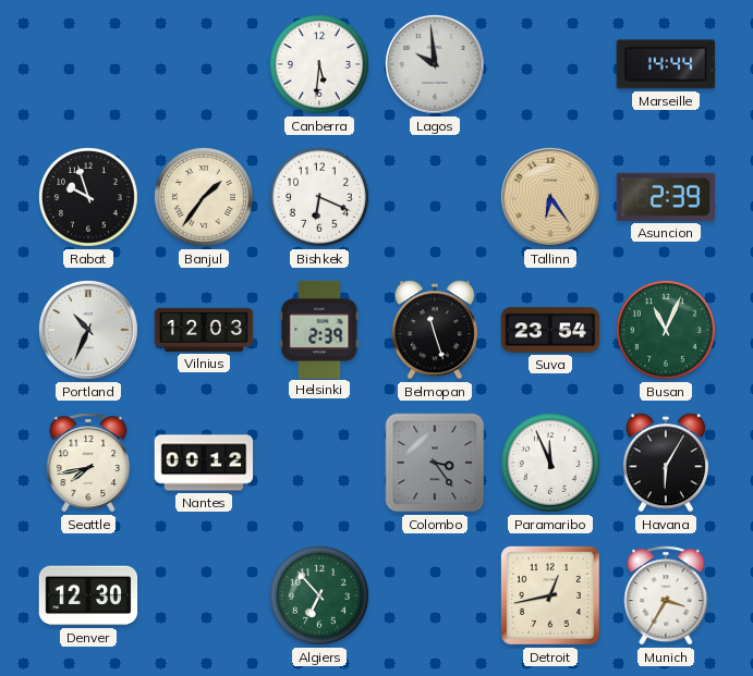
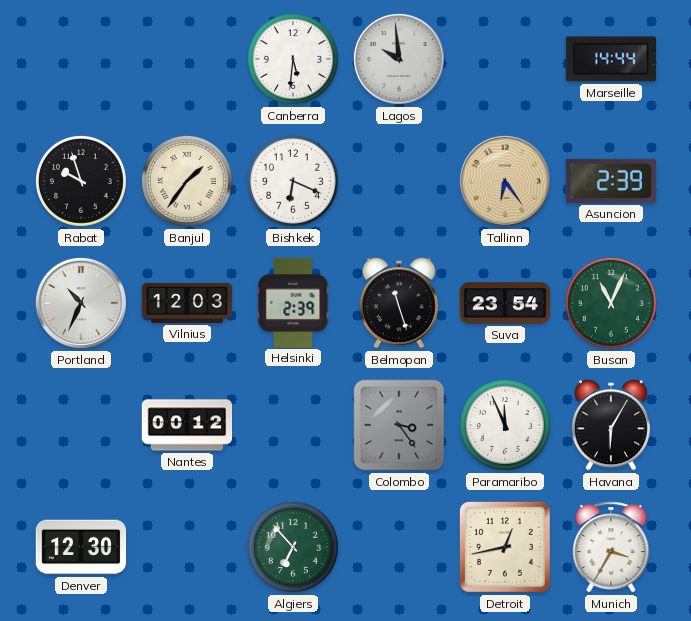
Seattle: 7:43 -> none
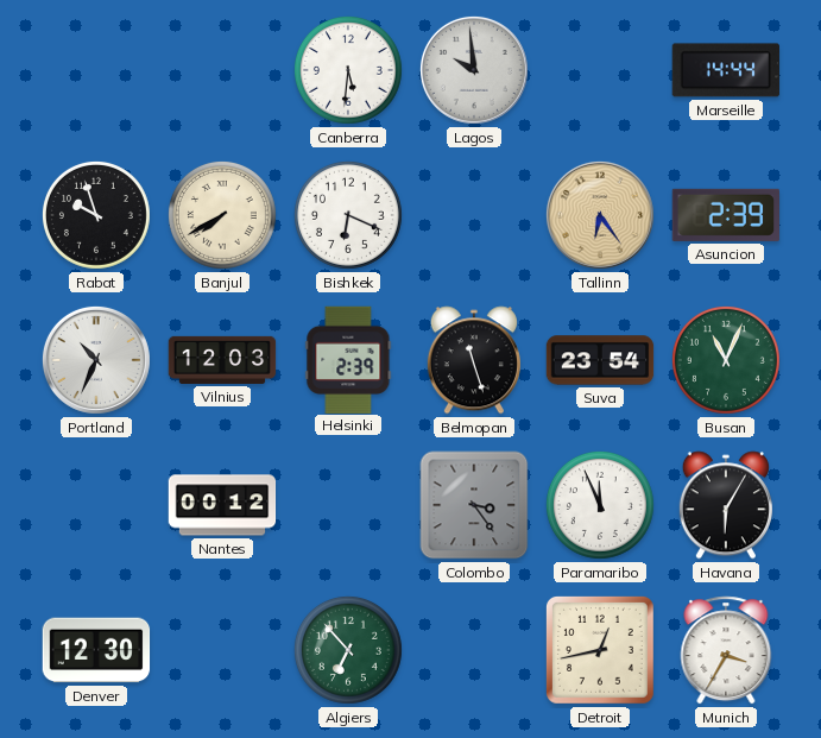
Banjul: 1:36 -> 7:40
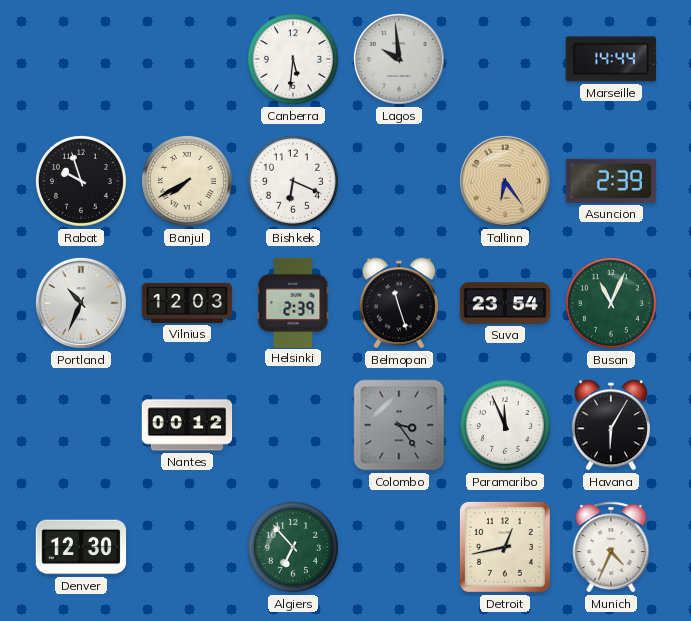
Munich: 3:35 -> 4:34
